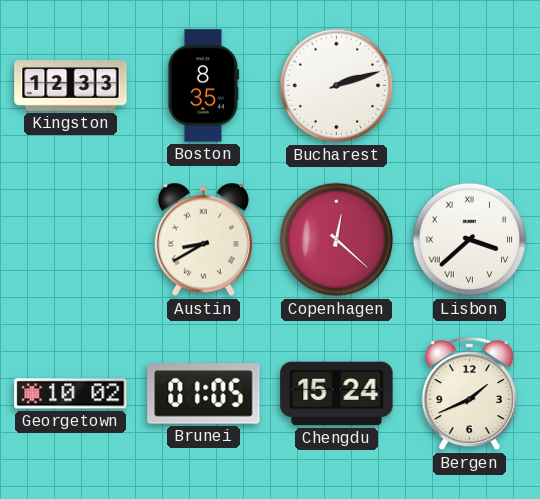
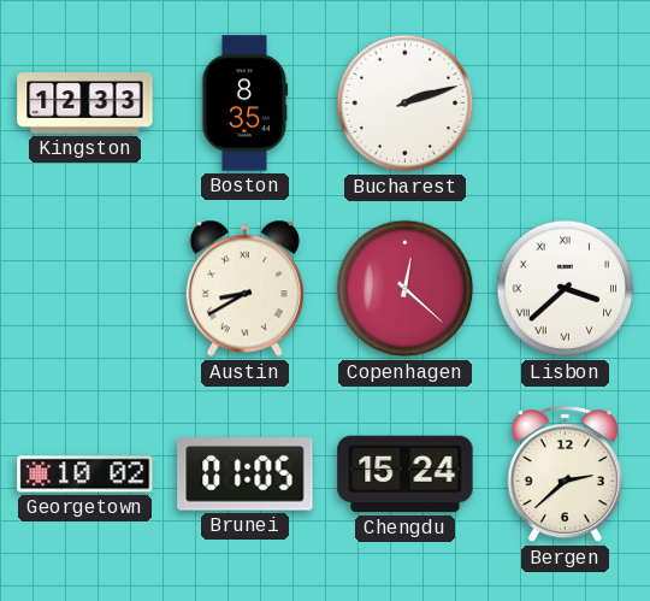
Bergen: 1:41 -> 2:38
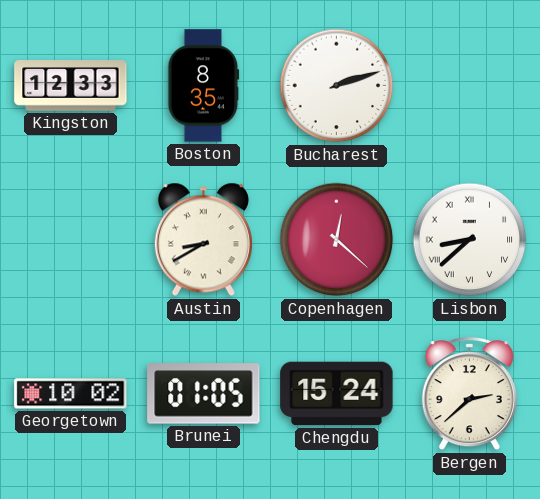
Lisbon: 3:38 -> 8:38
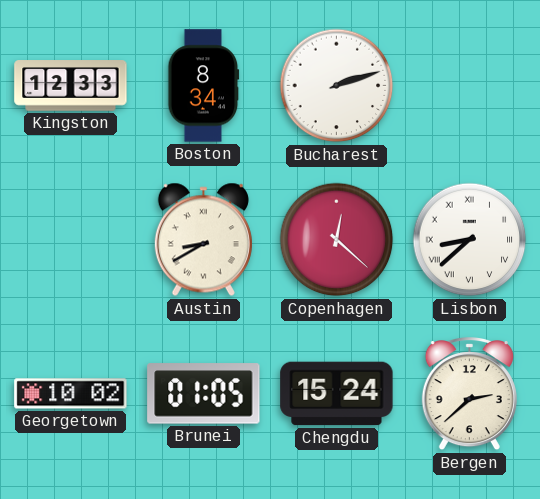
Boston: 8:35 -> 8:34
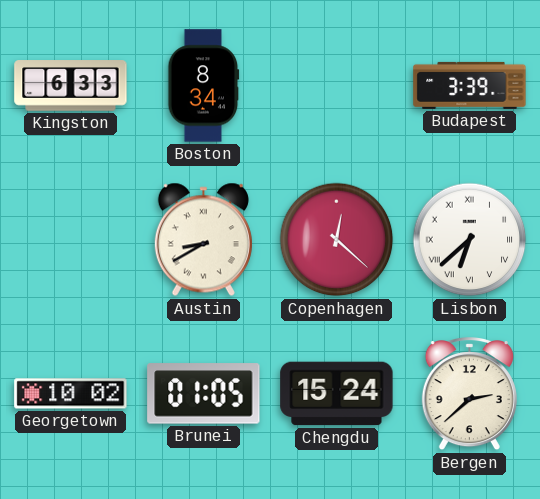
Kingston: 12:33 -> 6:33
Bucharest: 2:12 -> none
Budapest: none -> 3:39
Lisbon: 8:38 -> 6:38
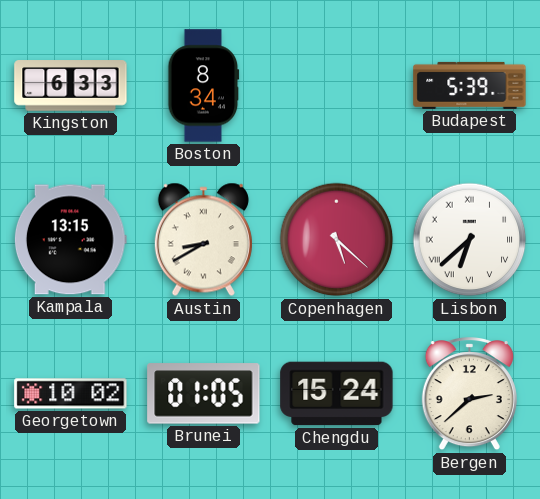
Budapest: 3:39 -> 5:39
Kampala: none -> 13:15
Copenhagen: 12:22 -> 5:22
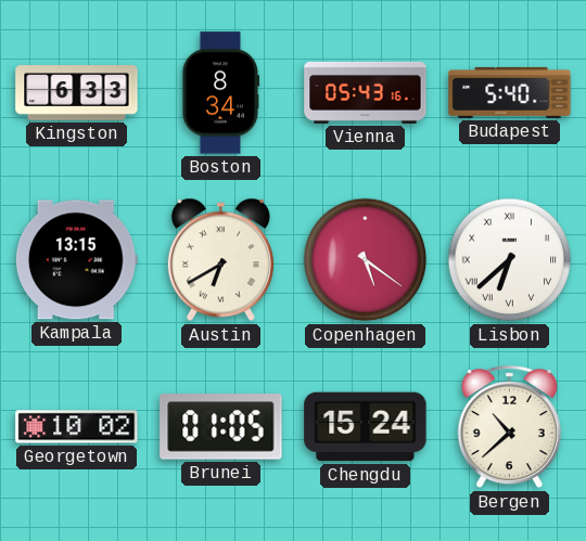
Vienna: none -> 05:43
Budapest: 5:39 -> 5:40
Austin: 8:40 -> 6:40
Copenhagen: 5:22 -> 5:21
Bergen: 2:38 -> 10:38
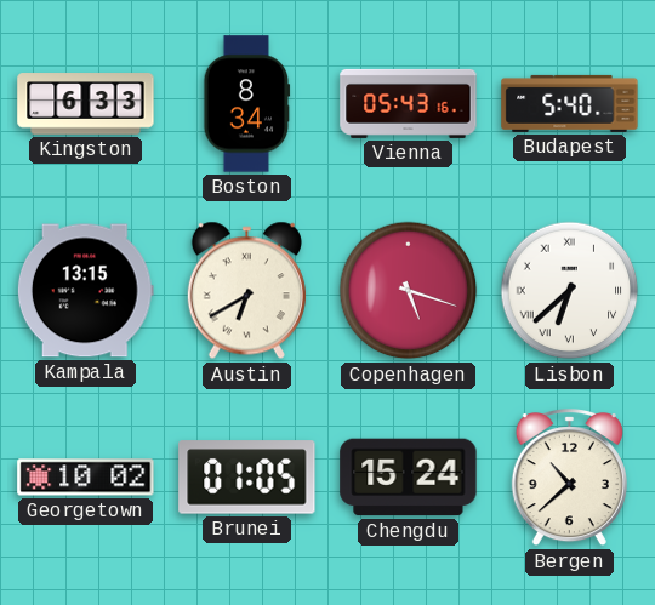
Copenhagen: 5:21 -> 5:18
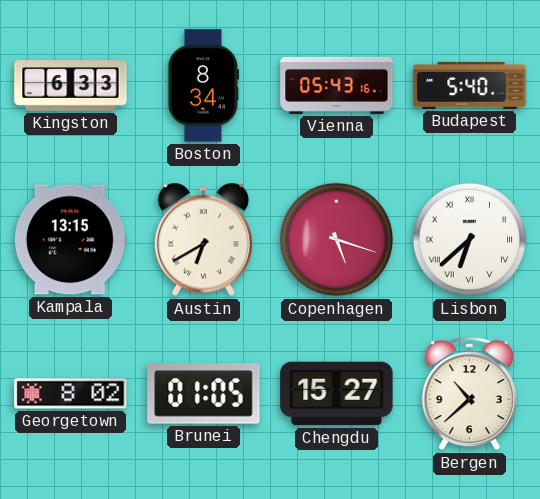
Georgetown: 10:02 -> 8:02
Chengdu: 15:24 -> 15:27
